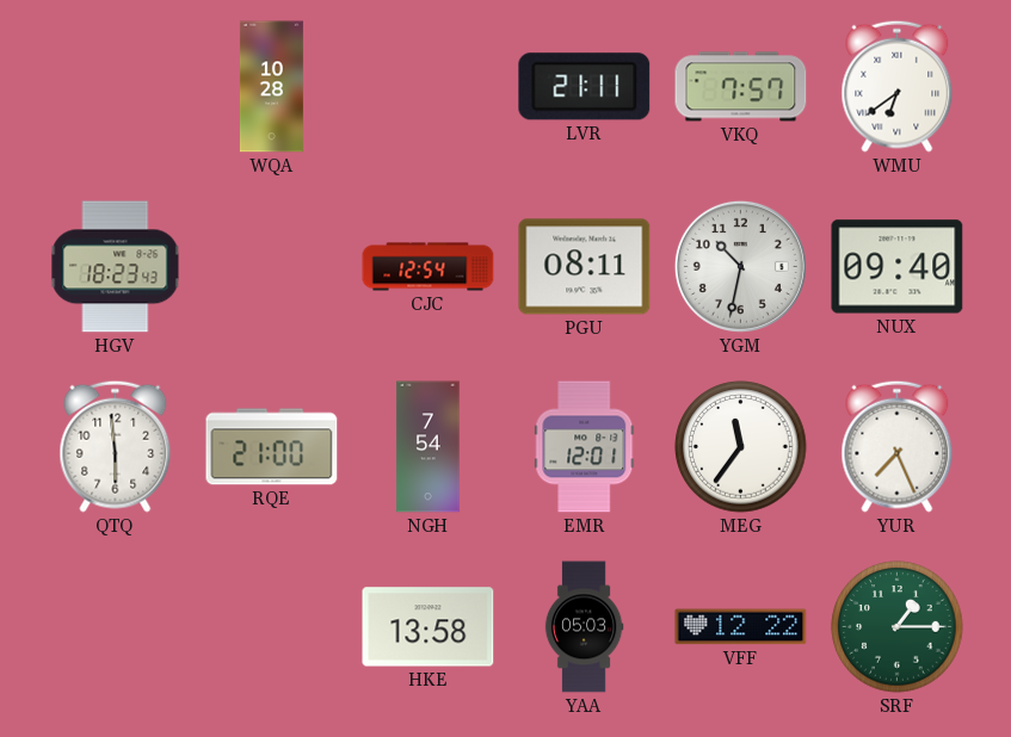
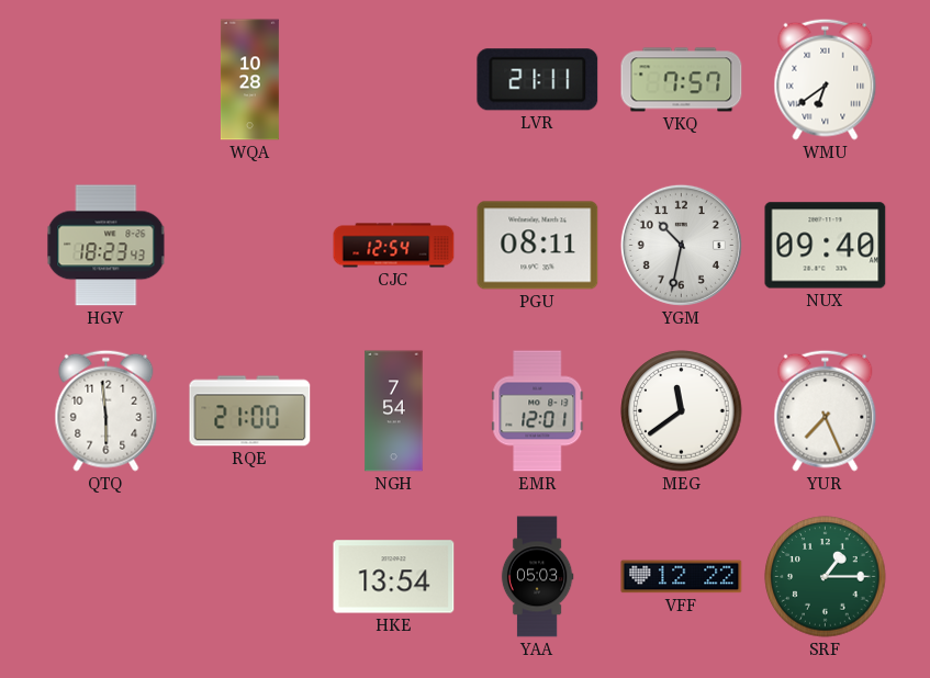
MEG: 11:36 -> 11:39
HKE: 13:58 -> 13:54
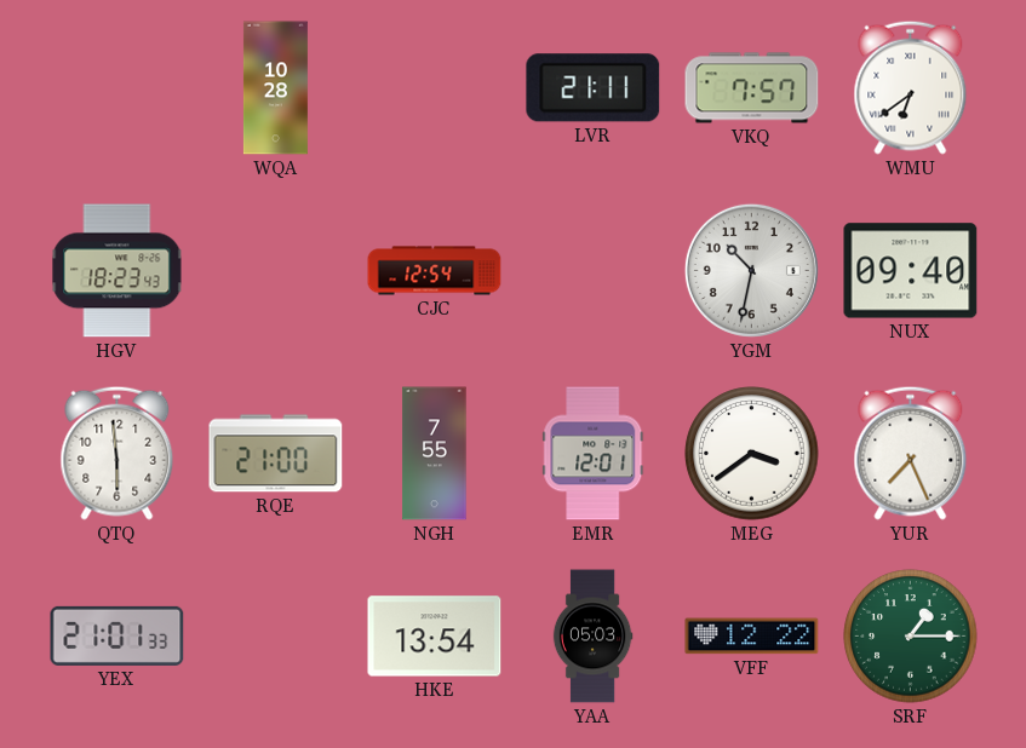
PGU: 08:11 -> none
NGH: 7:54 -> 7:55
MEG: 11:39 -> 3:39
YEX: none -> 21:01
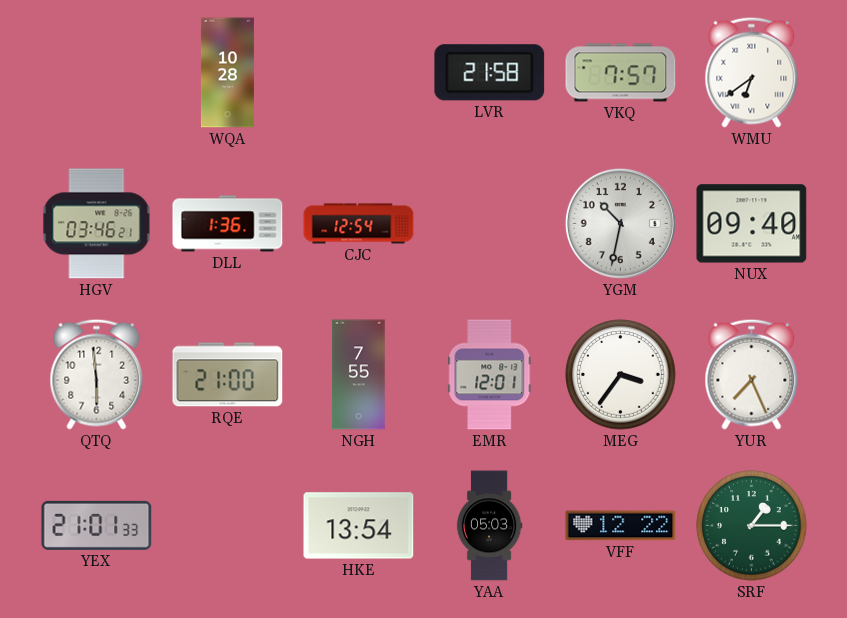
LVR: 21:11 -> 21:58
HGV: 18:23 -> 03:46
DLL: none -> 1:36
MEG: 3:39 -> 3:36
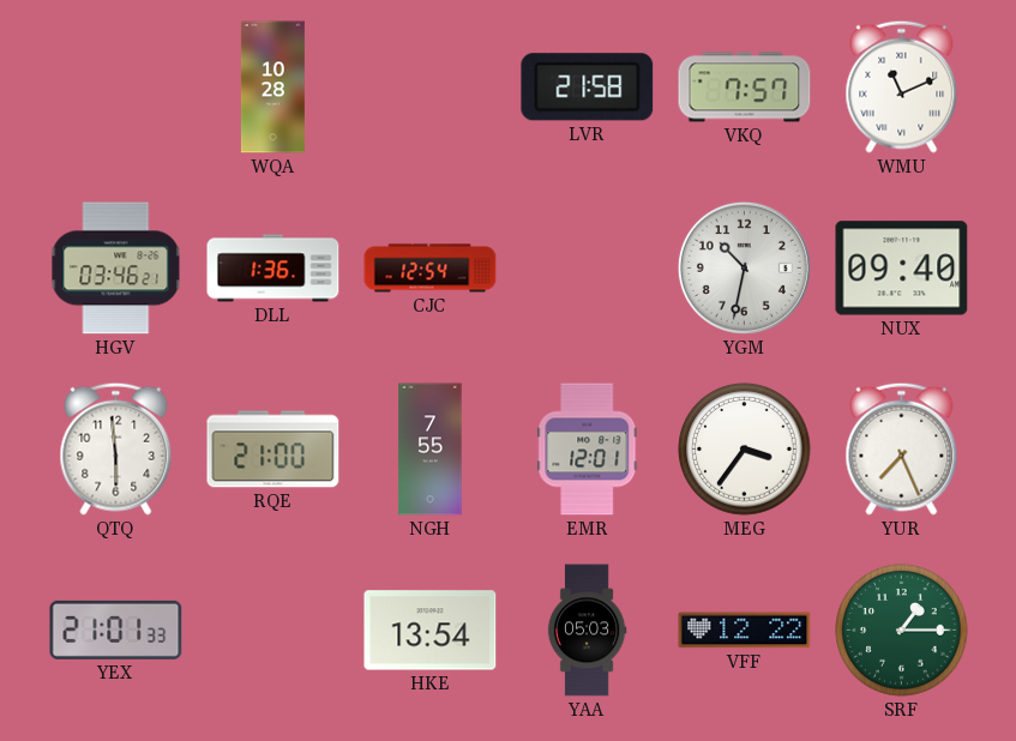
WMU: 6:39 -> 11:11
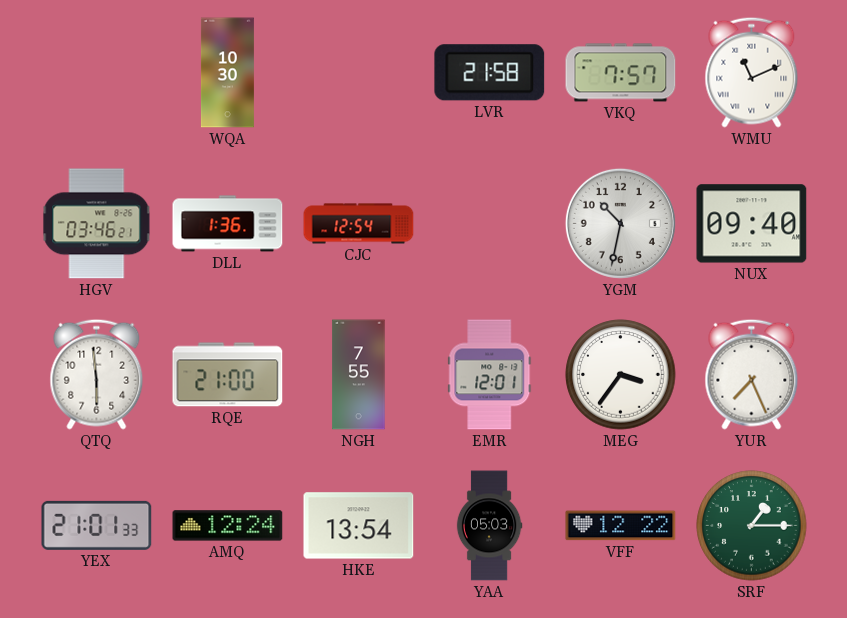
WQA: 10:28 -> 10:30
AMQ: none -> 12:24
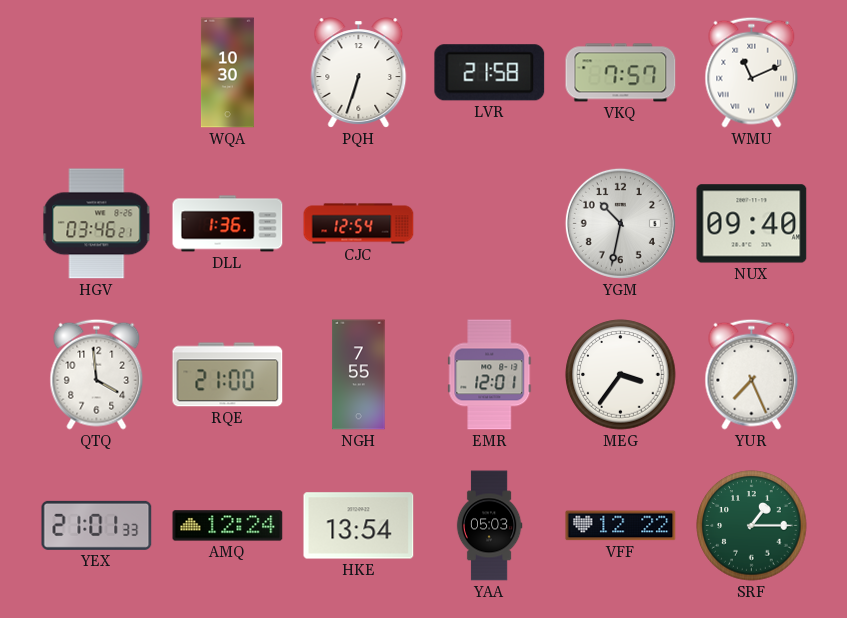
PQH: none -> 6:33
QTQ: 5:59 -> 3:59
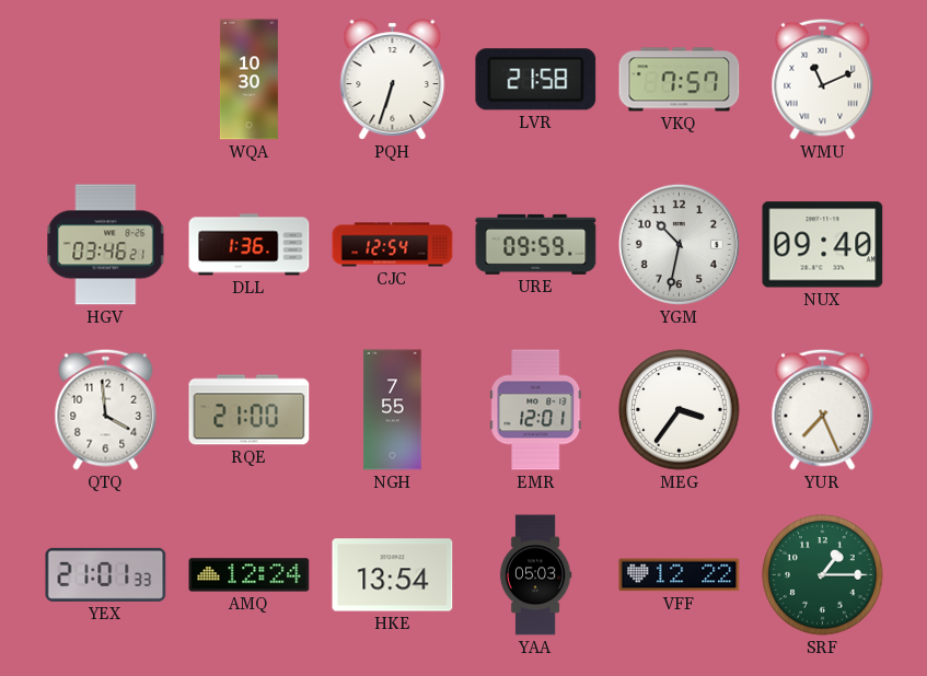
URE: none -> 09:59
